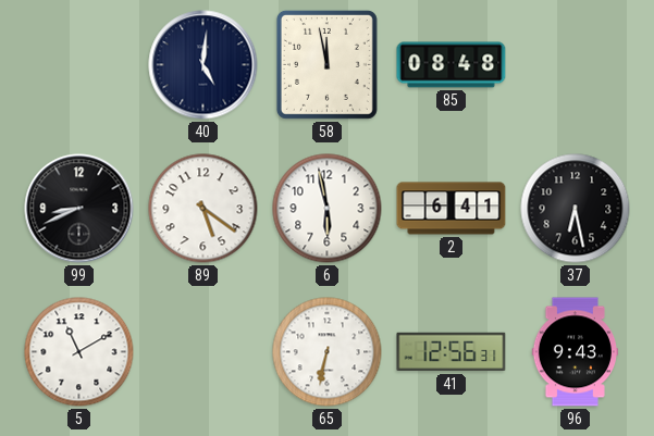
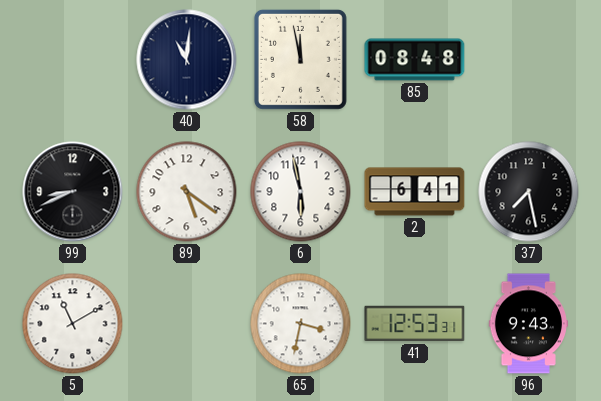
40: 5:01 -> 11:01
37: 6:28 -> 7:28
65: 6:32 -> 3:32
41: 12:56 -> 12:53
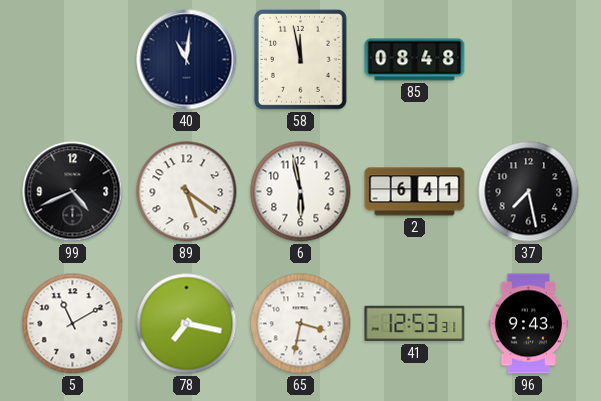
99: 8:41 -> 4:41
78: none -> 7:17
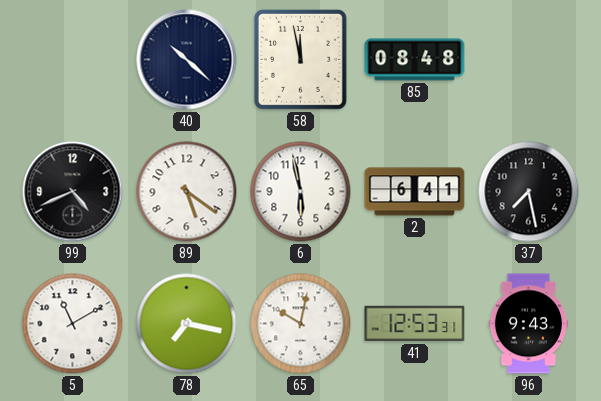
40: 11:01 -> 10:22
65: 3:32 -> 10:02
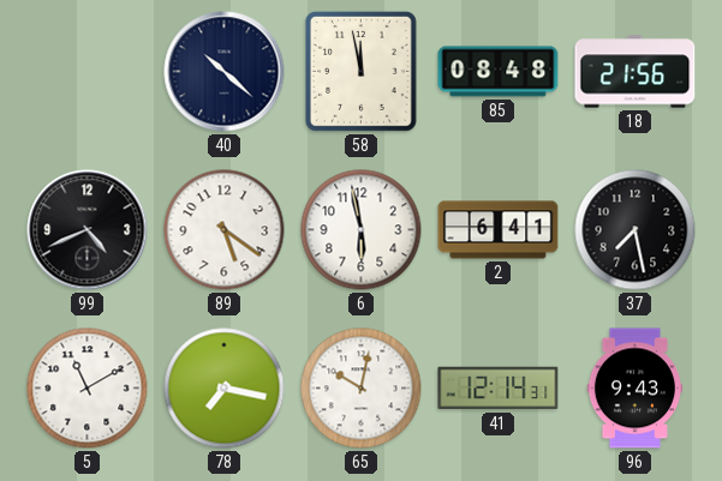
18: none -> 21:56
41: 12:53 -> 12:14
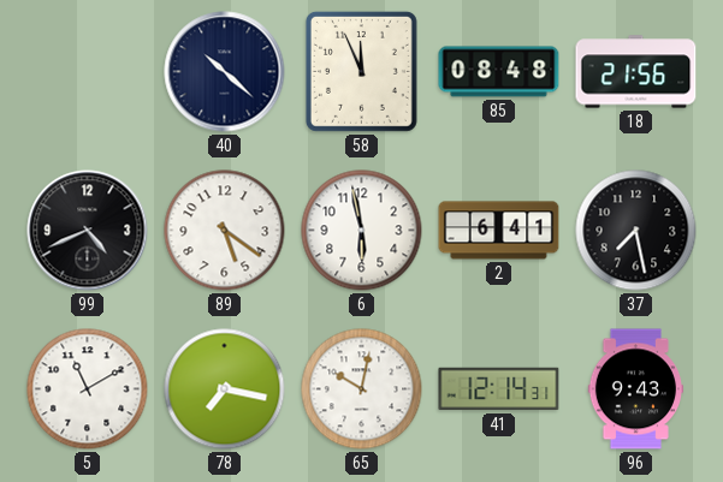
58: 11:58 -> 11:56
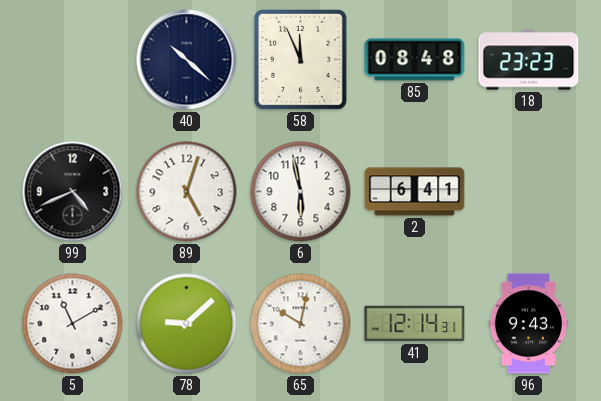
18: 21:56 -> 23:23
89: 5:21 -> 5:03
37: 7:28 -> none
78: 7:17 -> 9:08
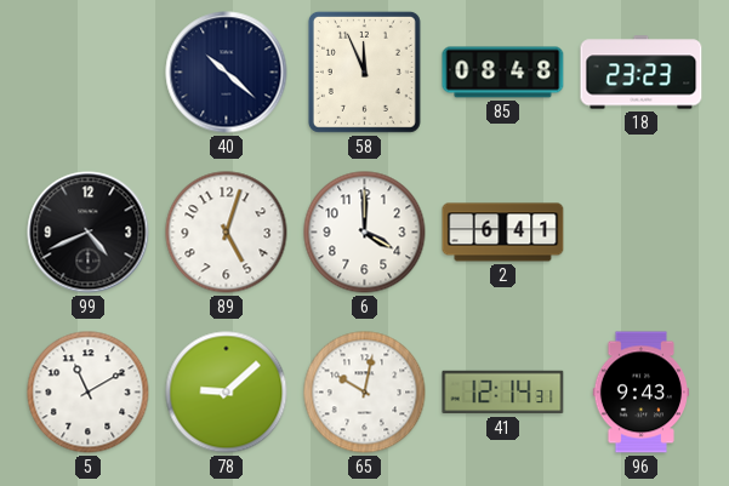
6: 5:58 -> 4:00
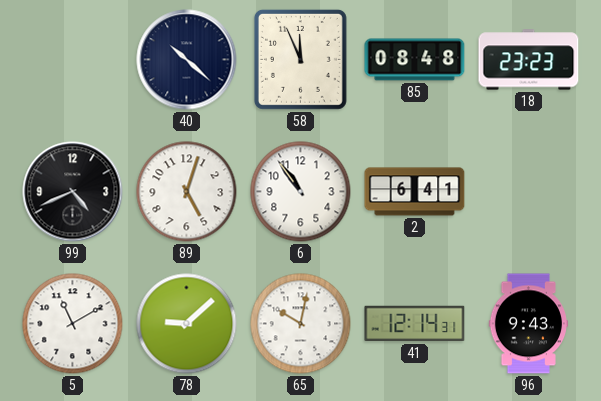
6: 4:00 -> 10:54
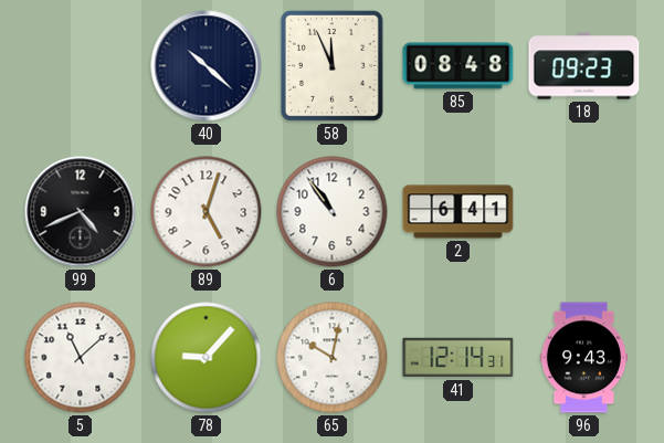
18: 23:23 -> 09:23
5: 11:10 -> 11:08
78: 9:08 -> 9:07
